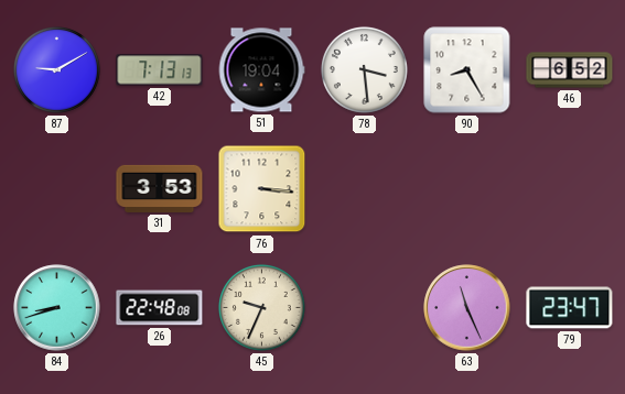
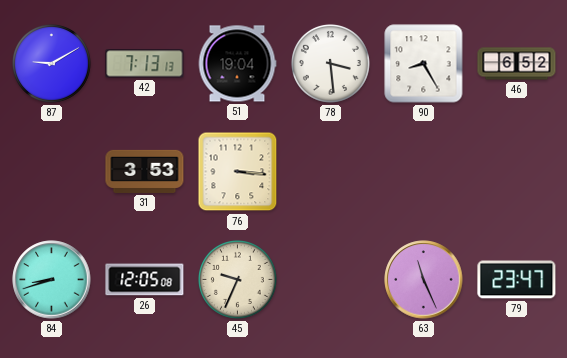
26: 22:48 -> 12:05
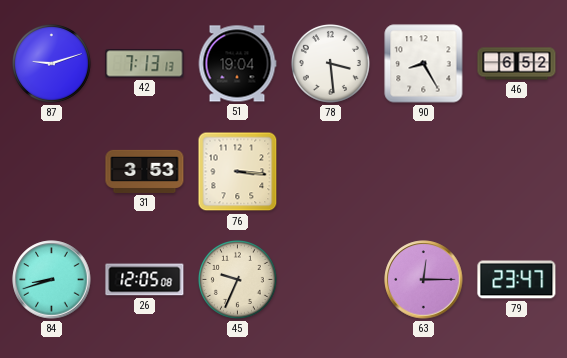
87: 9:10 -> 9:12
63: 11:26 -> 12:15
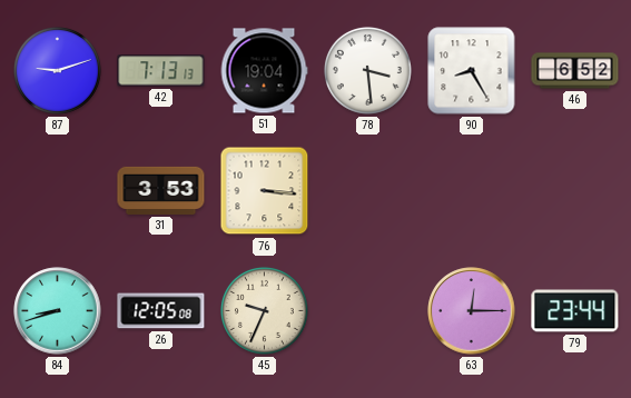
79: 23:47 -> 23:44
